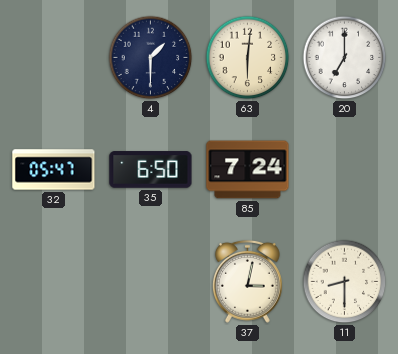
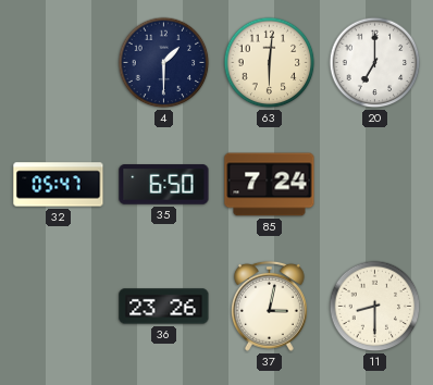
36: none -> 23:26
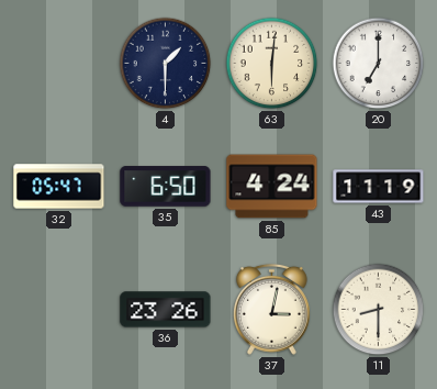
85: 7:24 -> 4:24
43: none -> 11:19
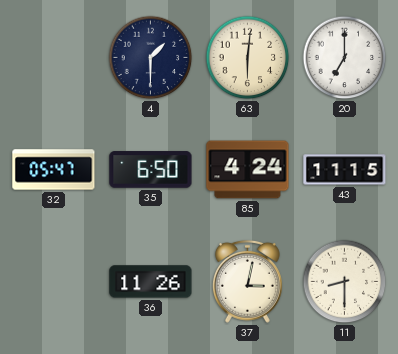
43: 11:19 -> 11:15
36: 23:26 -> 11:26
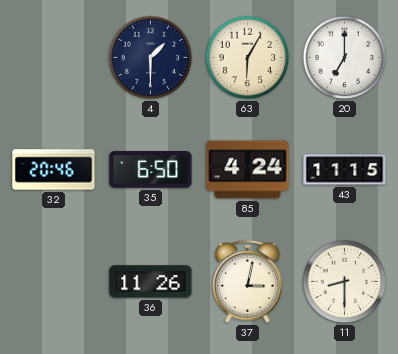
63: 6:01 -> 6:05
32: 05:47 -> 20:46
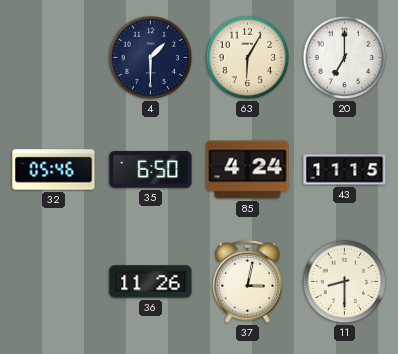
32: 20:46 -> 05:46
